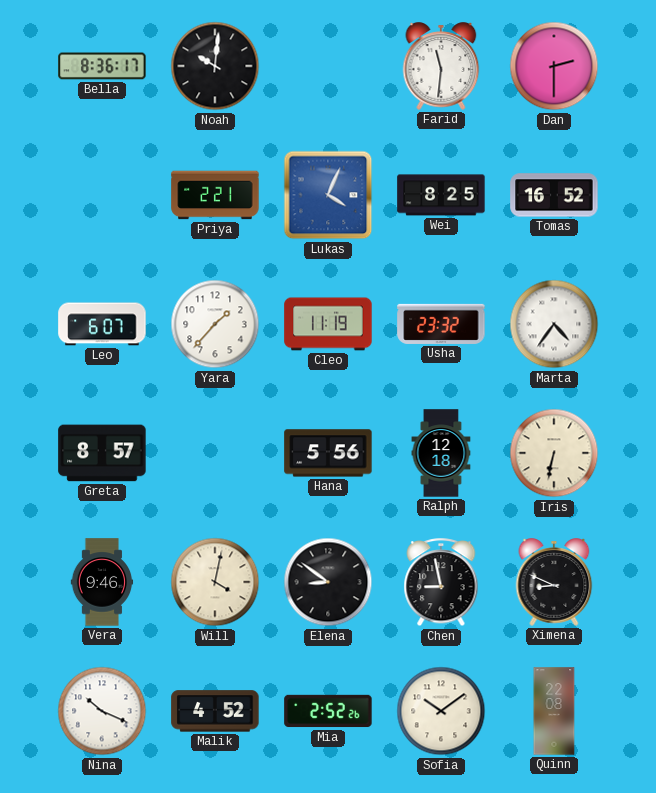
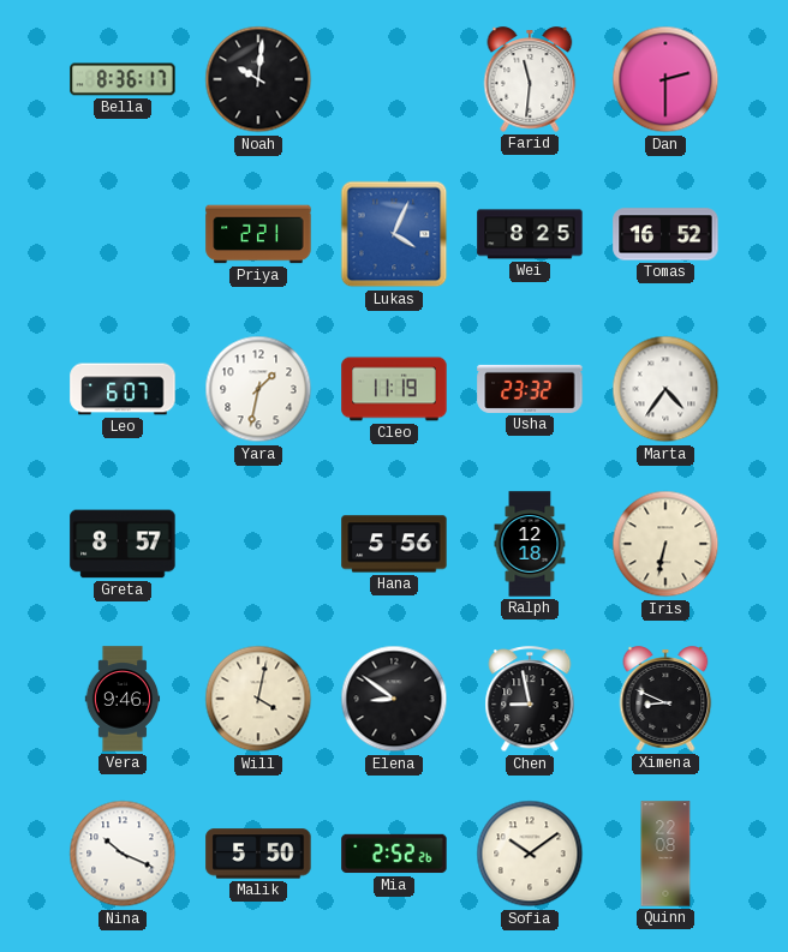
Yara: 1:37 -> 1:32
Malik: 4:52 -> 5:50
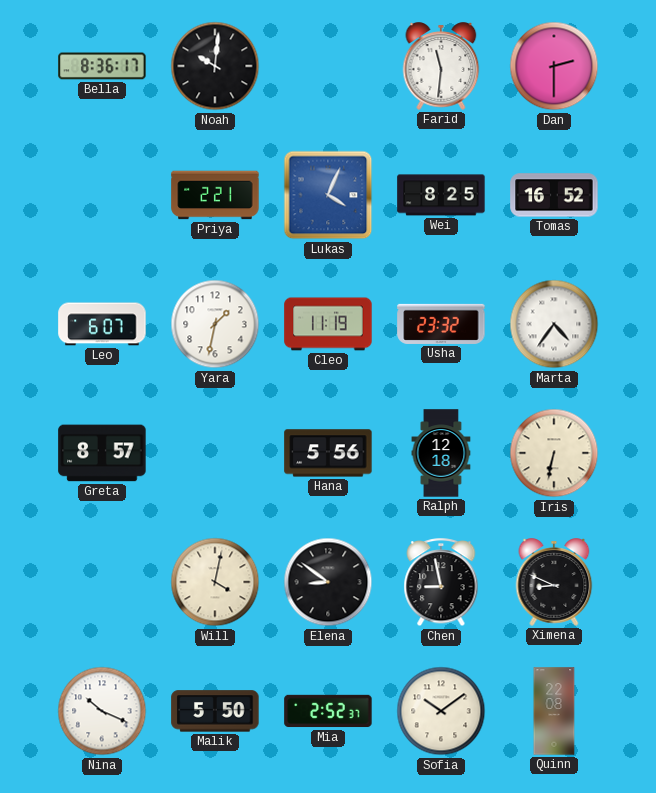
Vera: 9:46 -> none
Mia: 2:52:26 -> 2:52:37
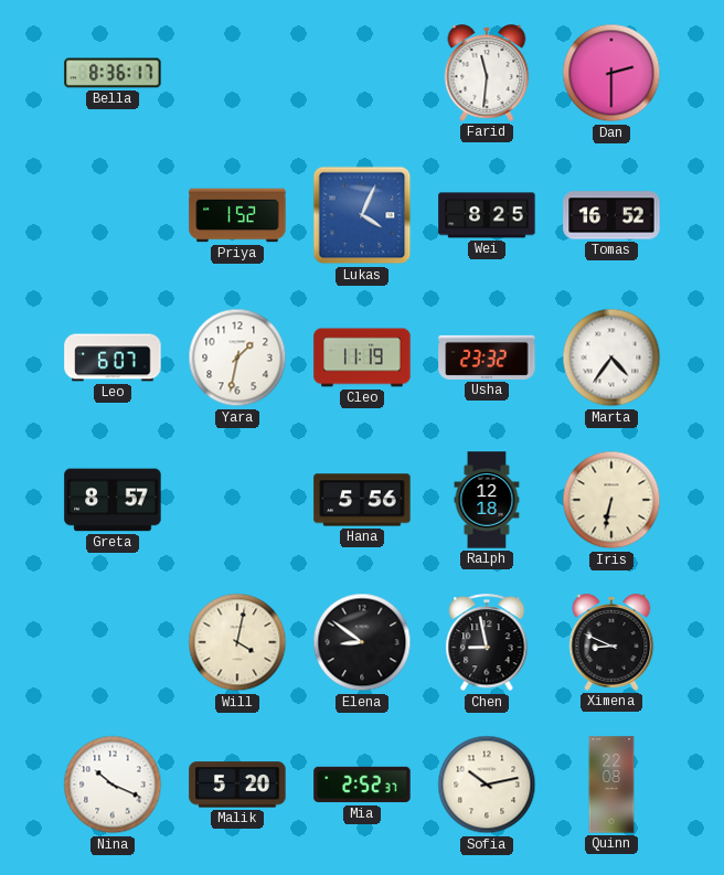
Noah: 10:01 -> none
Priya: 2:21 -> 1:52
Malik: 5:50 -> 5:20
Sofia: 10:09 -> 10:13
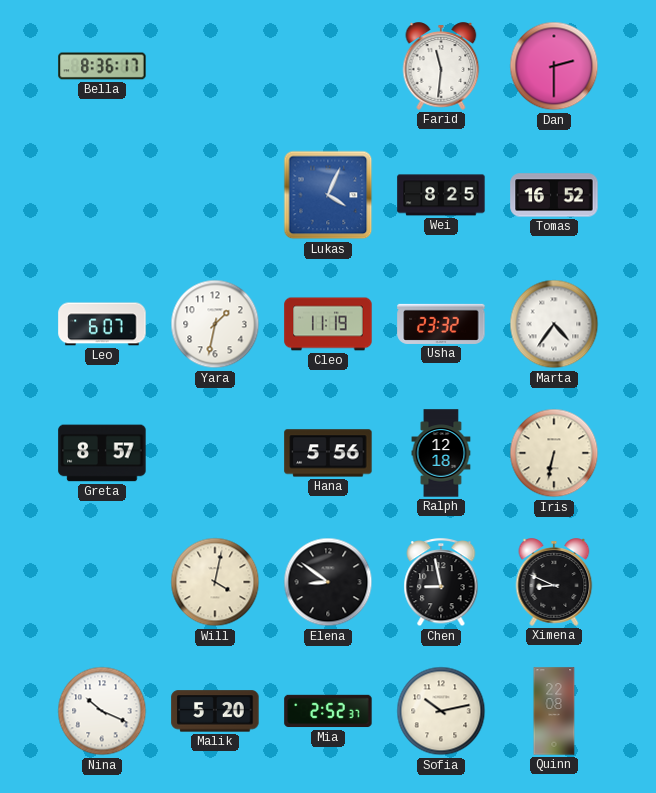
Priya: 1:52 -> none
